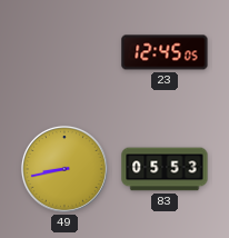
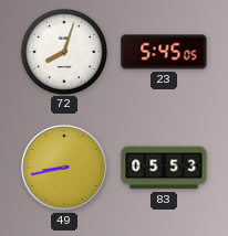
72: none -> 8:03
23: 12:45 -> 5:45
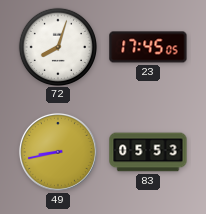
23: 5:45 -> 17:45
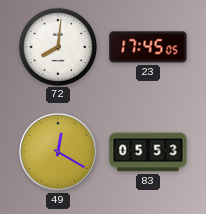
72: 8:03 -> 8:01
49: 8:43 -> 12:20
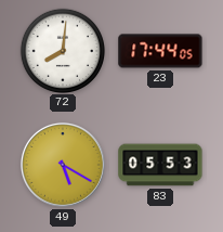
23: 17:45 -> 17:44
49: 12:20 -> 5:20
